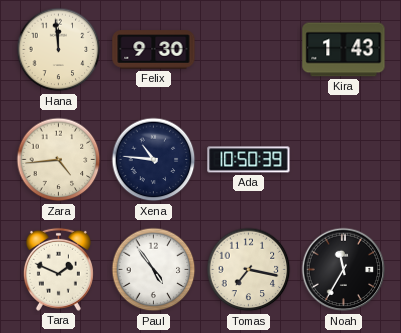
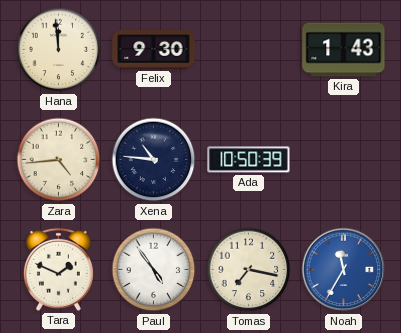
Noah dial: black -> blue
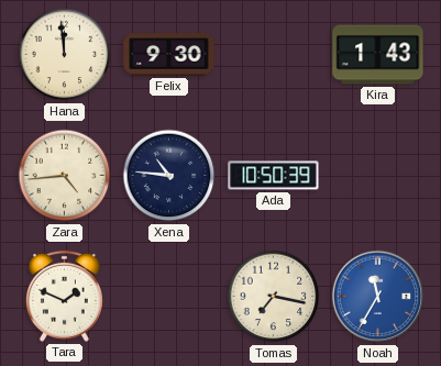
Paul: 4:54 -> none
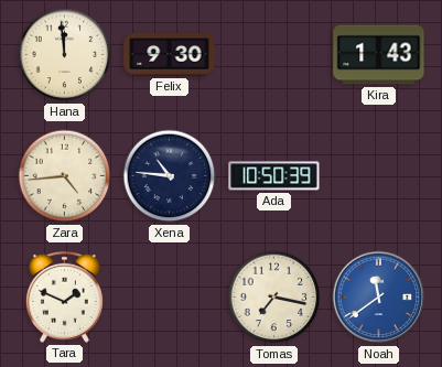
Noah: 11:35 -> 11:39
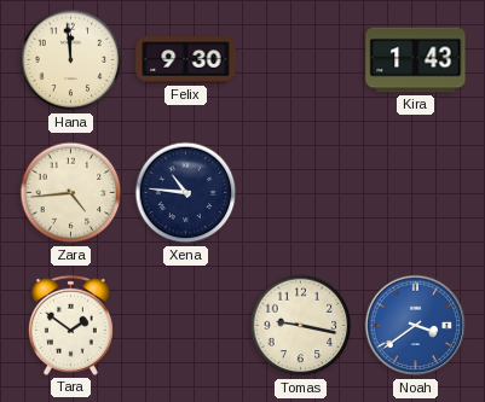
Ada: 10:50 -> none
Tara: 1:49 -> 1:51
Tomas: 7:17 -> 9:17
Noah: 11:39 -> 3:39
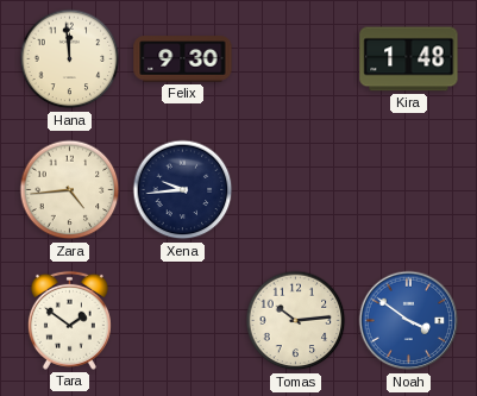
Kira: 1:43 -> 1:48
Xena: 10:46 -> 9:44
Tomas: 9:17 -> 10:14
Noah: 3:39 -> 3:51
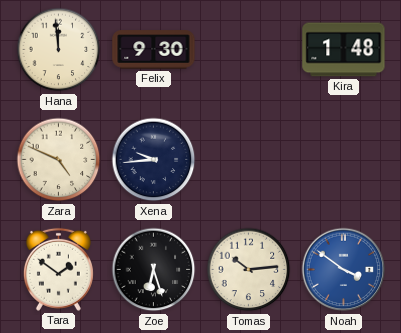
Zara: 4:44 -> 4:49
Zoe: none -> 6:27
